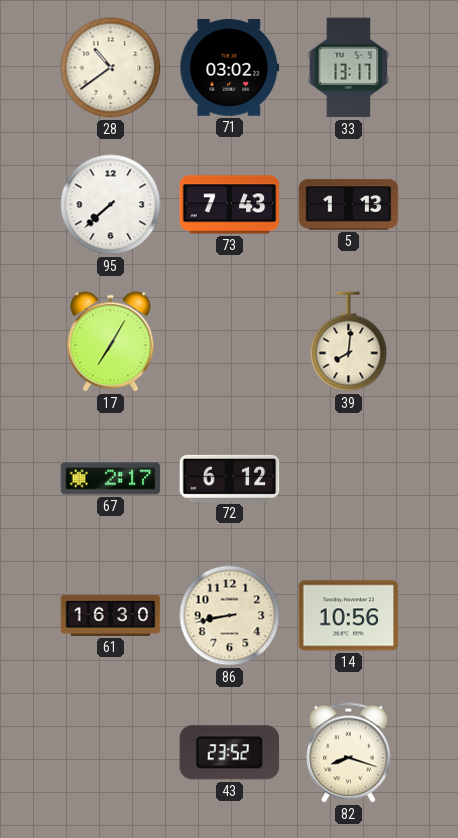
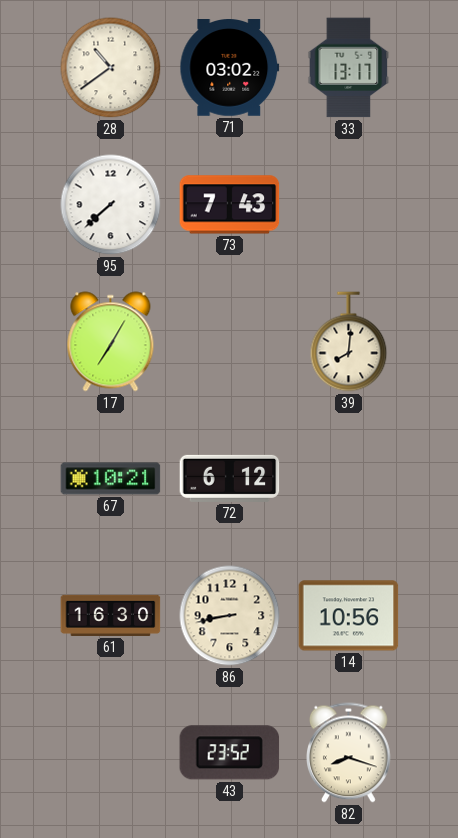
5: 1:13 -> none
67: 2:17 -> 10:21
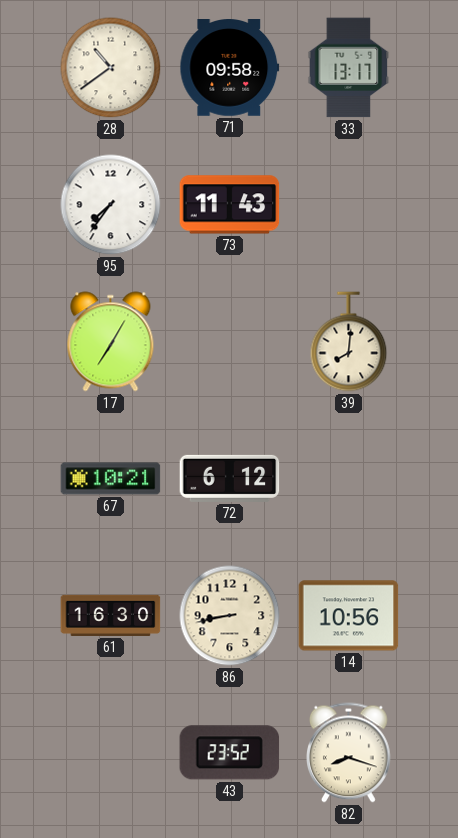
71: 03:02 -> 09:58
95: 7:38 -> 7:36
73: 7:43 -> 11:43
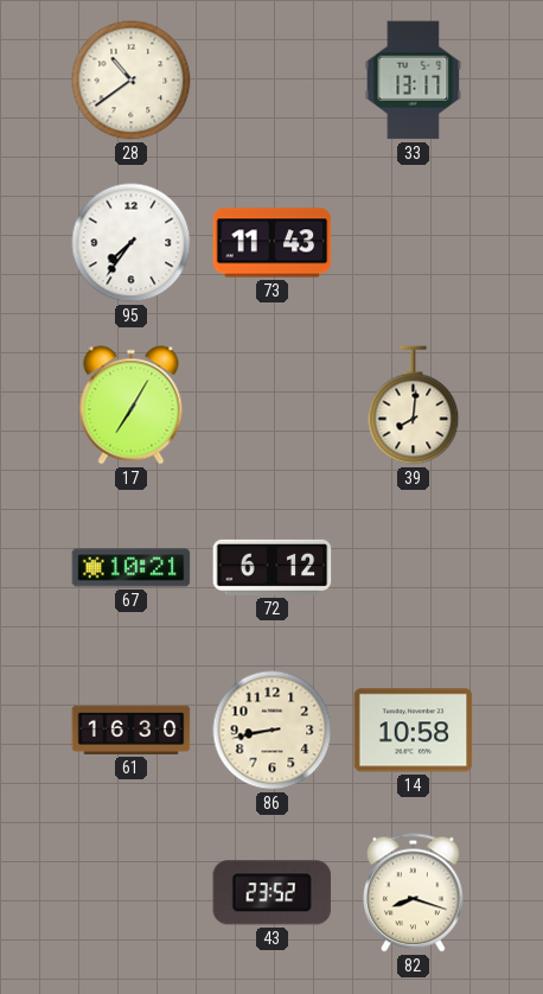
71: 09:58 -> none
14: 10:56 -> 10:58
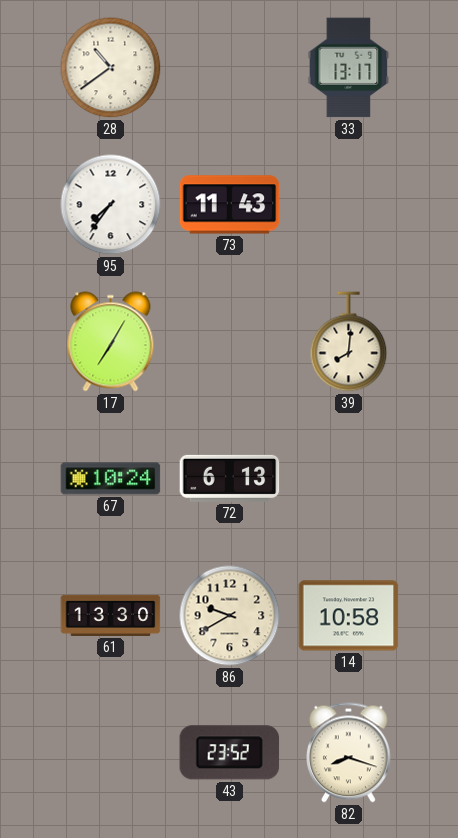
67: 10:21 -> 10:24
72: 6:12 -> 6:13
61: 16:30 -> 13:30
86: 8:43 -> 9:40
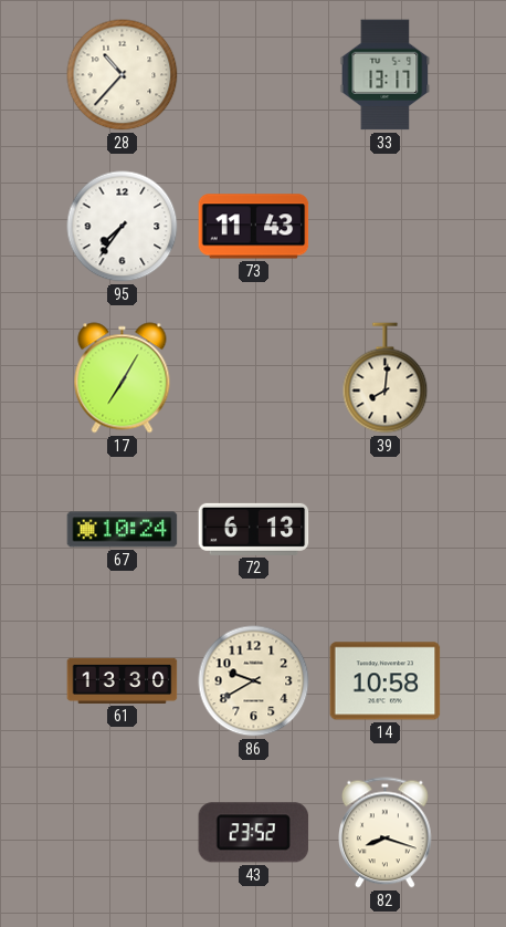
28: 10:39 -> 10:37
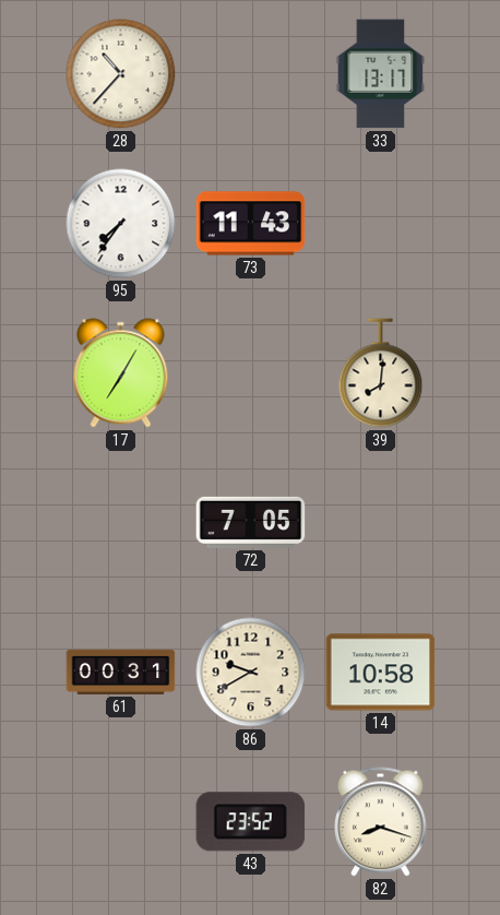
67: 10:24 -> none
72: 6:13 -> 7:05
61: 13:30 -> 00:31
